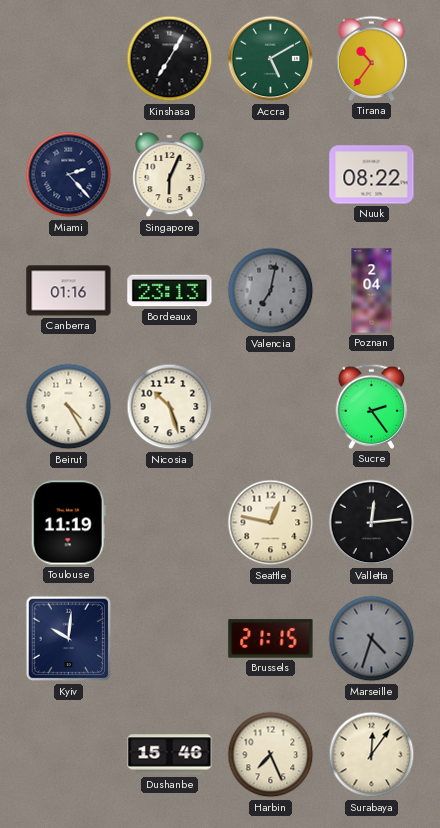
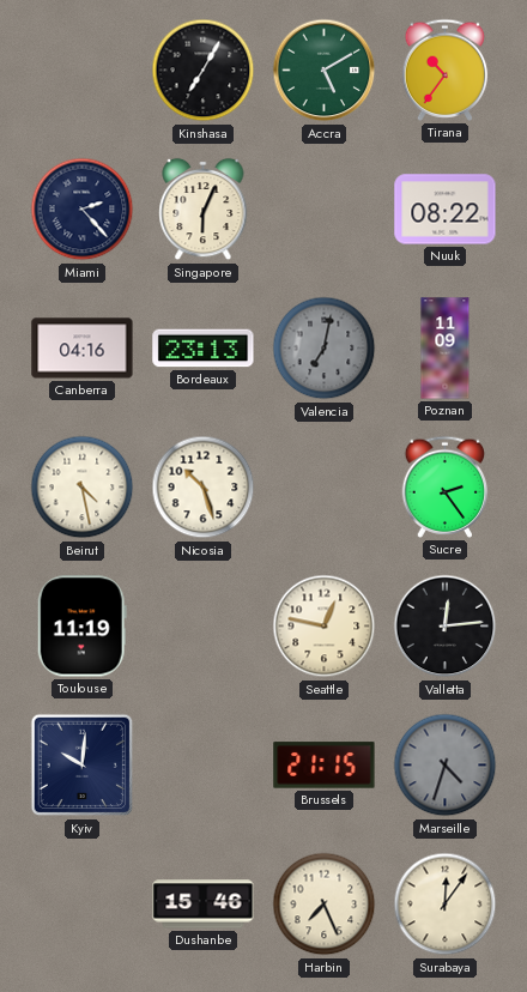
Canberra: 01:16 -> 04:16
Poznan: 2:04 -> 11:09
Beirut: 4:25 -> 4:28
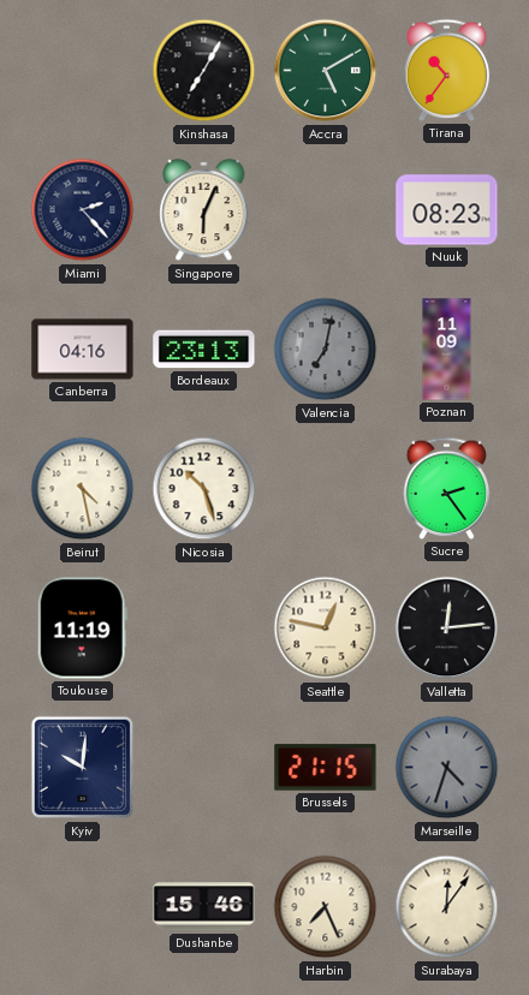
Nuuk: 08:22 -> 08:23
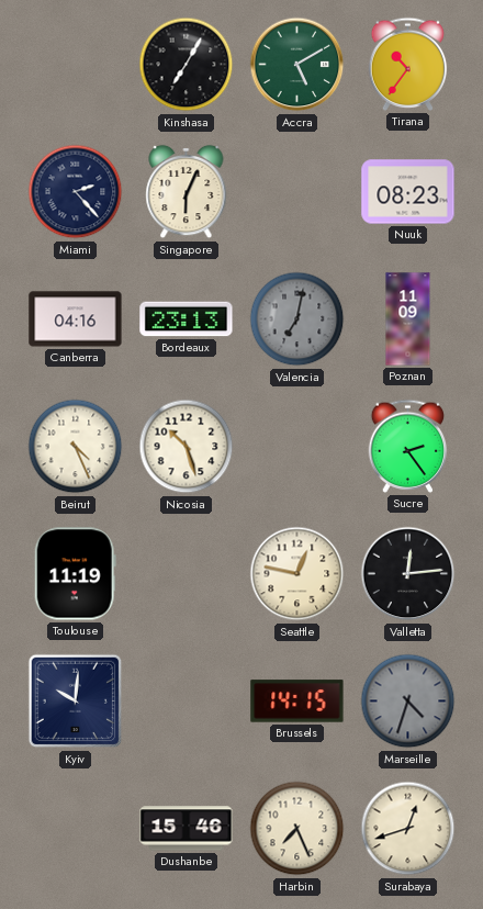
Beirut: 4:28 -> 4:26
Brussels: 21:15 -> 14:15
Surabaya: 12:06 -> 12:42
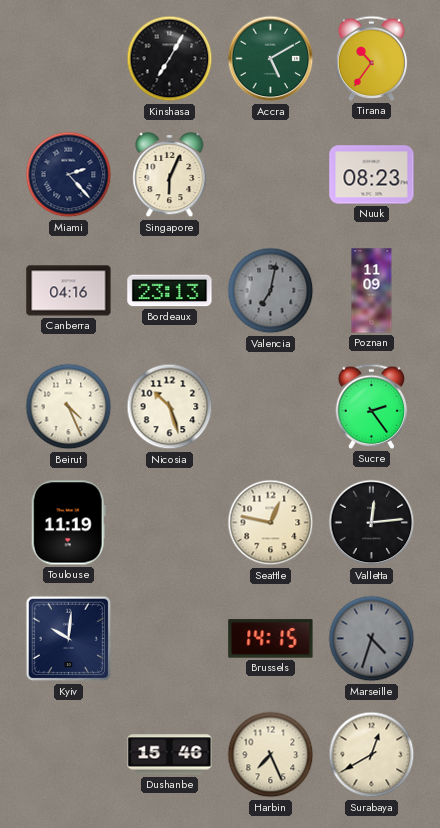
Surabaya: 12:42 -> 12:40
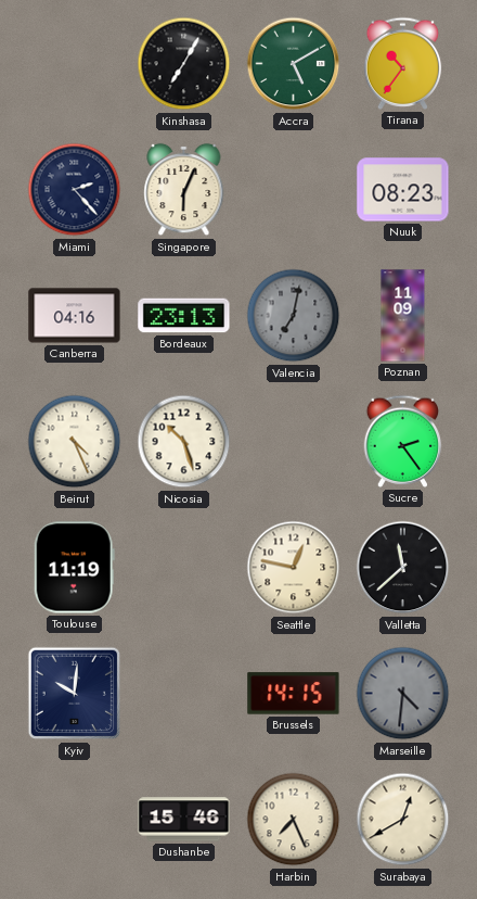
Valletta: 12:14 -> 11:38
Marseille: 4:33 -> 4:31
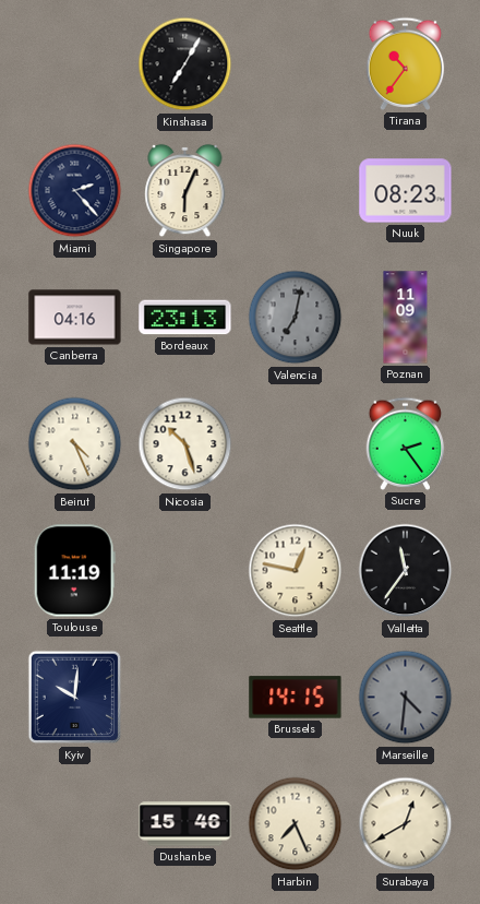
Accra: 5:10 -> none
Valletta: 11:38 -> 11:36
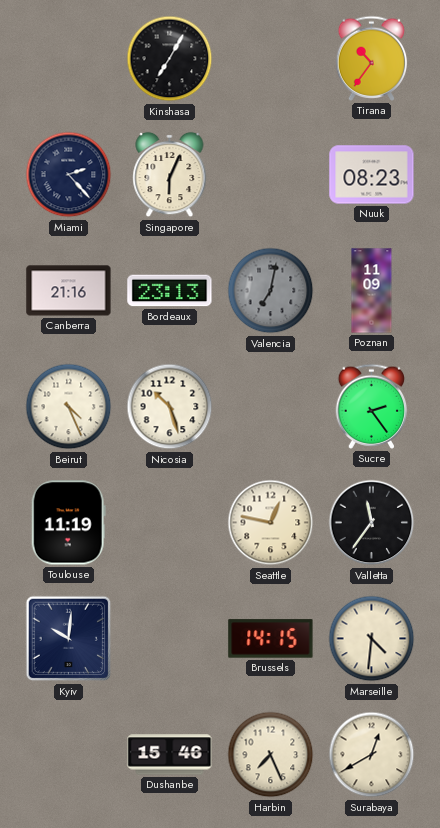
Canberra: 04:16 -> 21:16
Marseille dial: grey -> cream
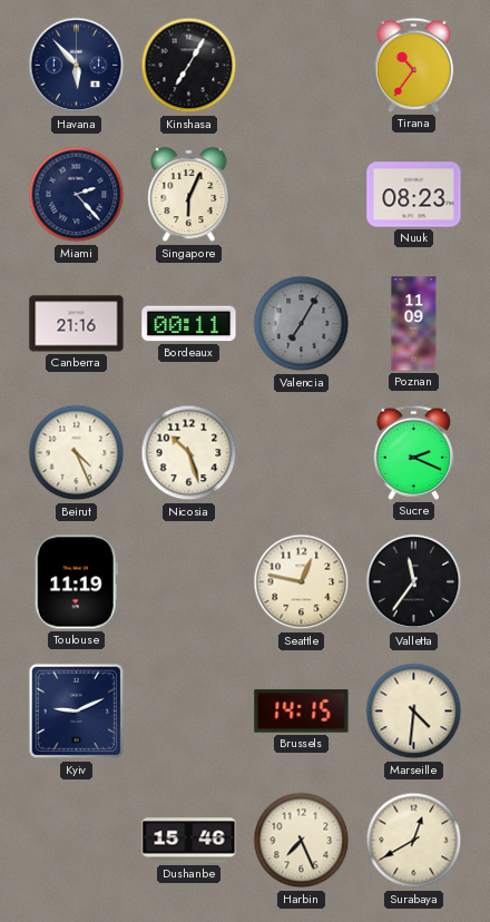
Havana: none -> 5:53
Bordeaux: 23:13 -> 00:11
Valencia: 7:02 -> 7:05
Sucre: 2:24 -> 2:19
Kyiv: 10:01 -> 9:11
